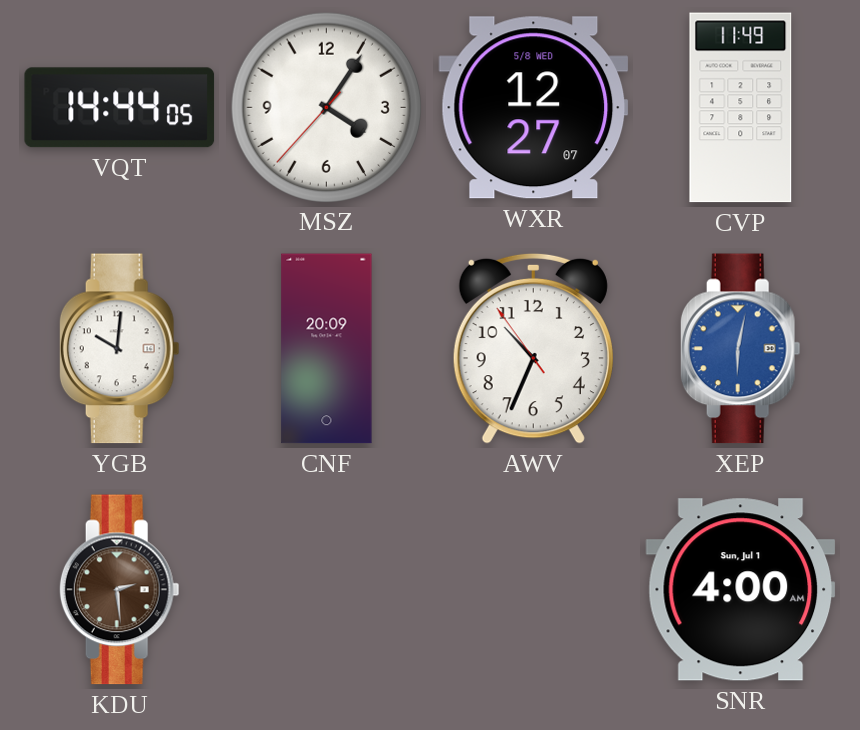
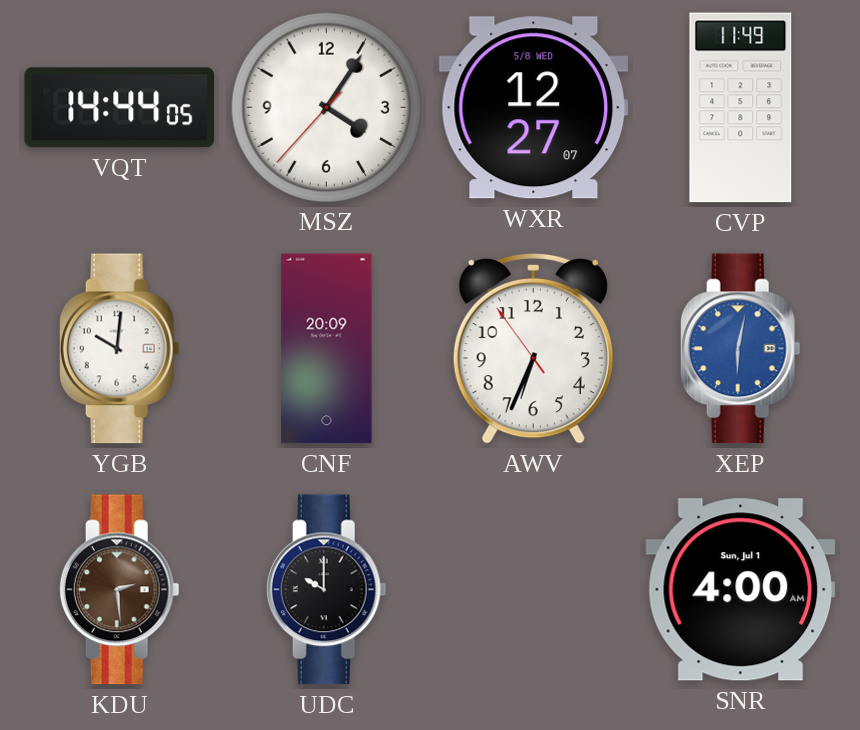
AWV: 10:33 -> 6:33
UDC: none -> 10:00
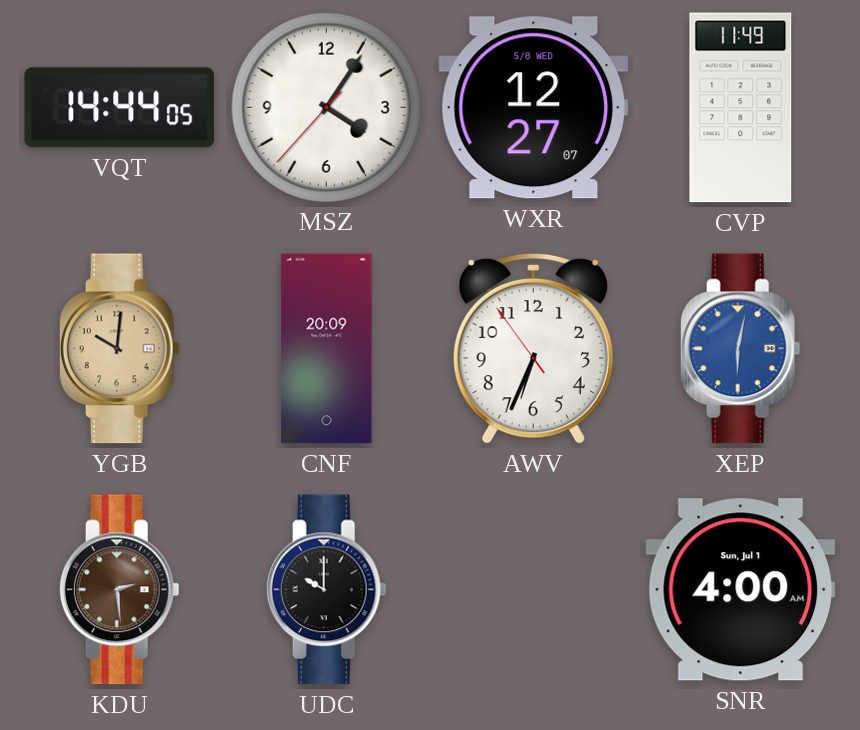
YGB dial: white -> champagne
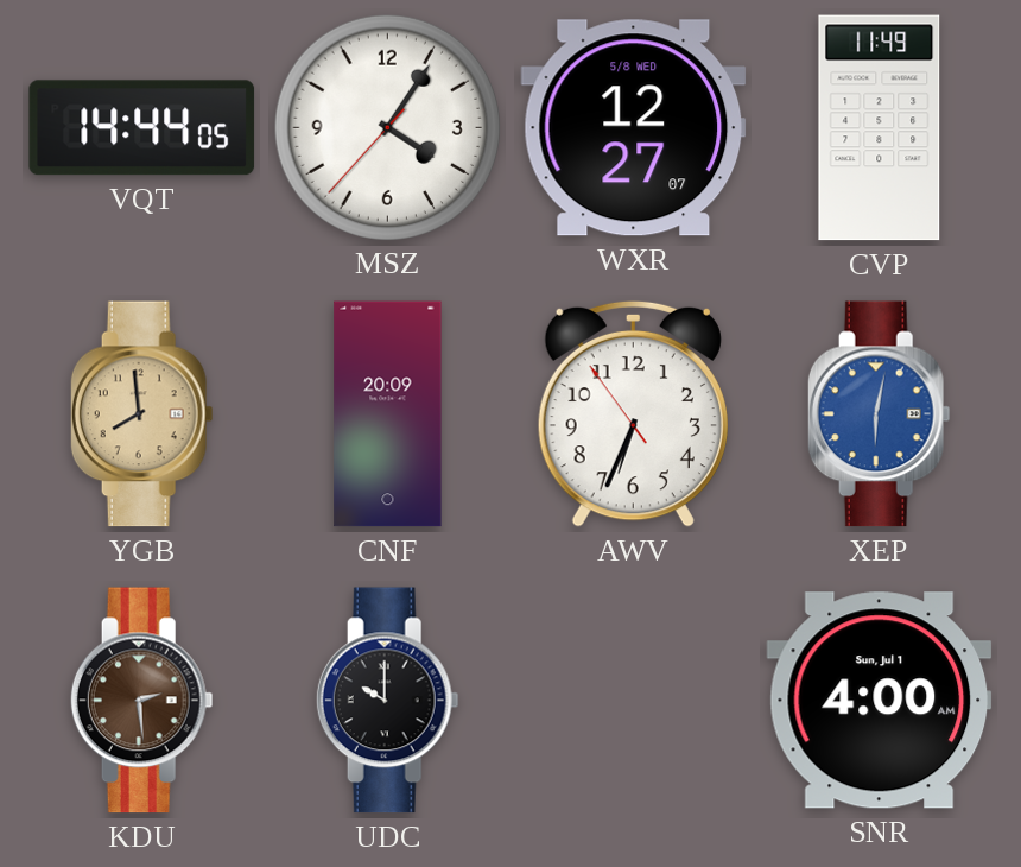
YGB: 10:01 -> 7:59
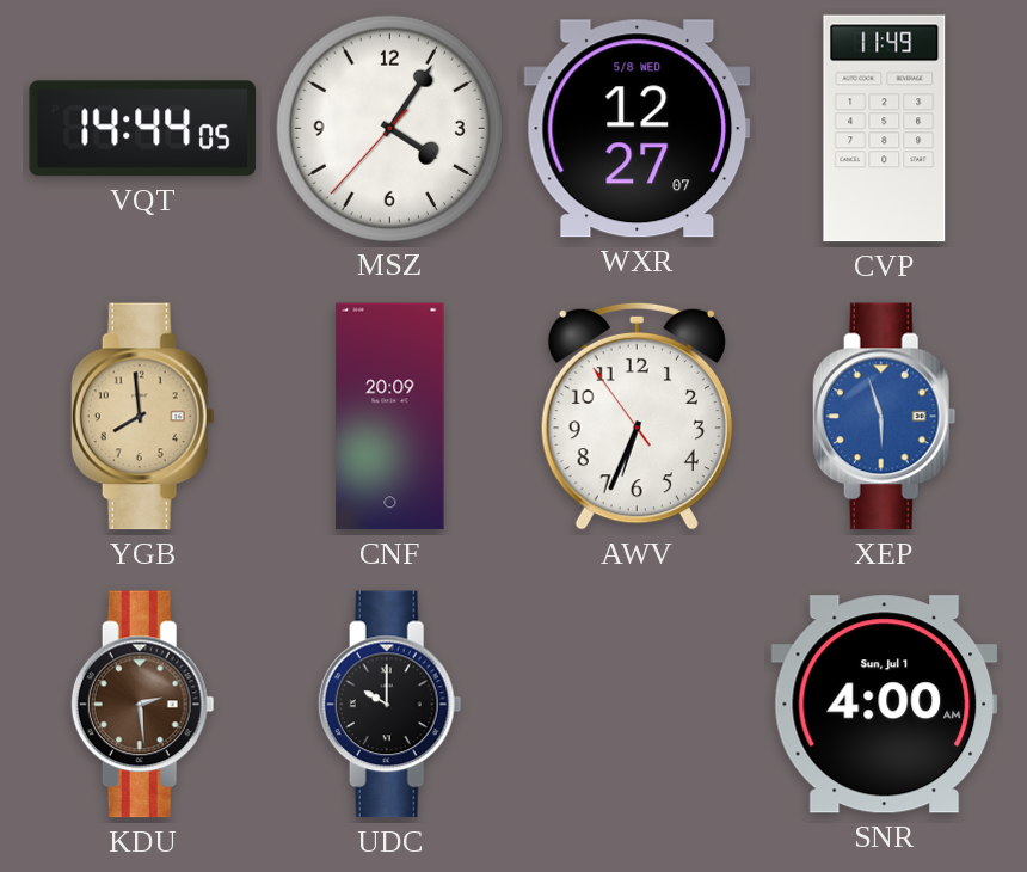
XEP: 6:02 -> 5:57
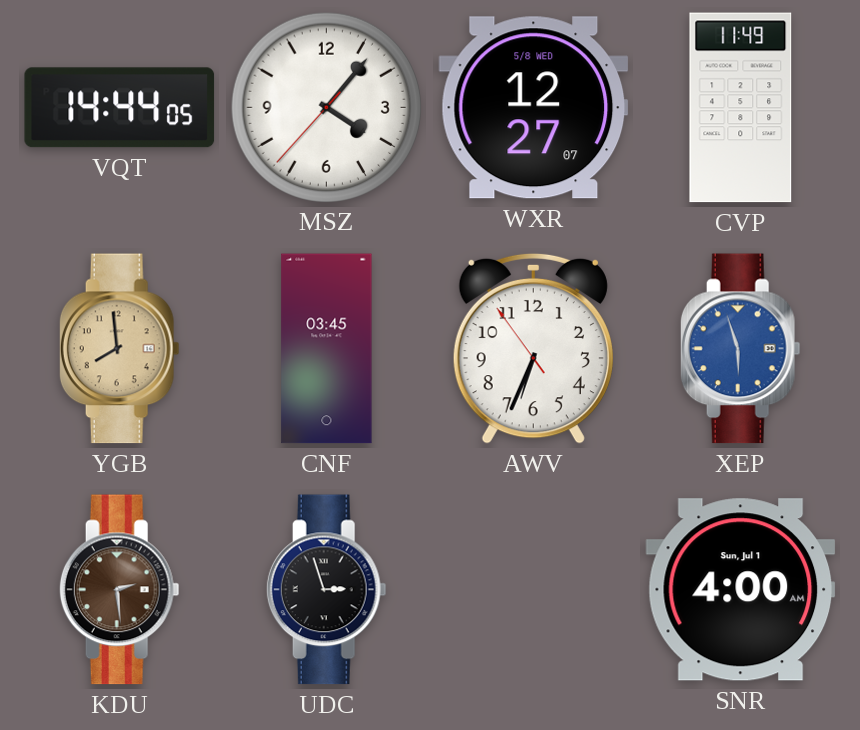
MSZ: 4:05 -> 4:06
CNF: 20:09 -> 03:45
UDC: 10:00 -> 2:57
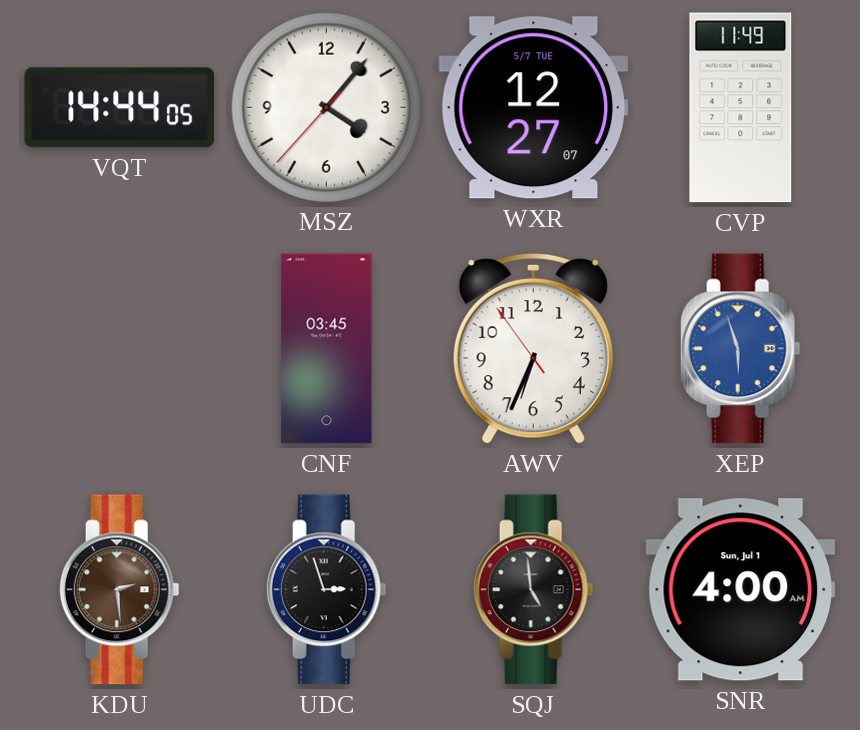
WXR date: 5/8 WED -> 5/7 TUE
YGB: 7:59 -> none
SQJ: none -> 4:59
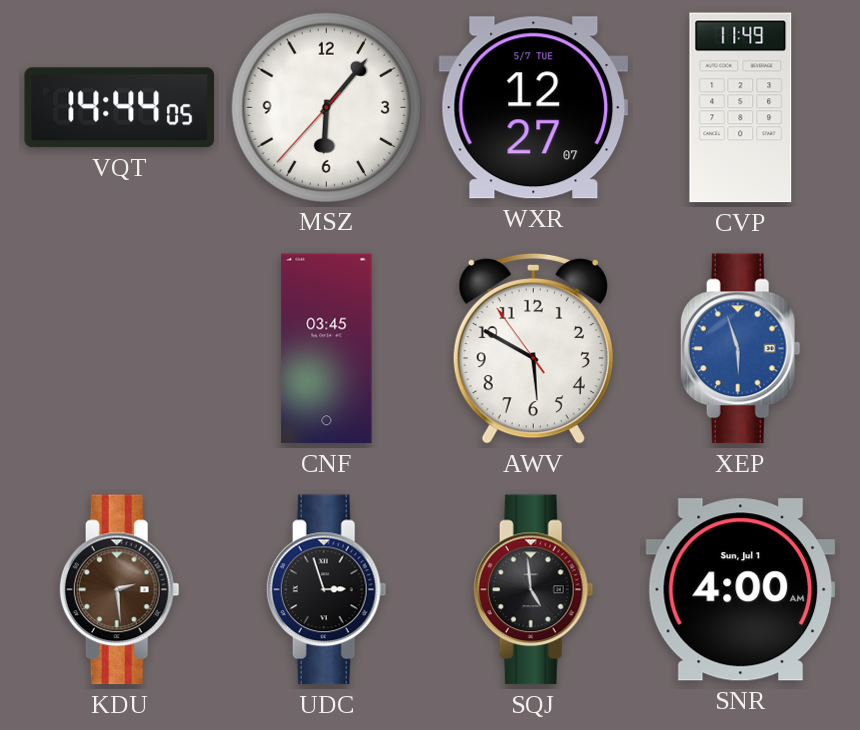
MSZ: 4:06 -> 6:06
AWV: 6:33 -> 5:49
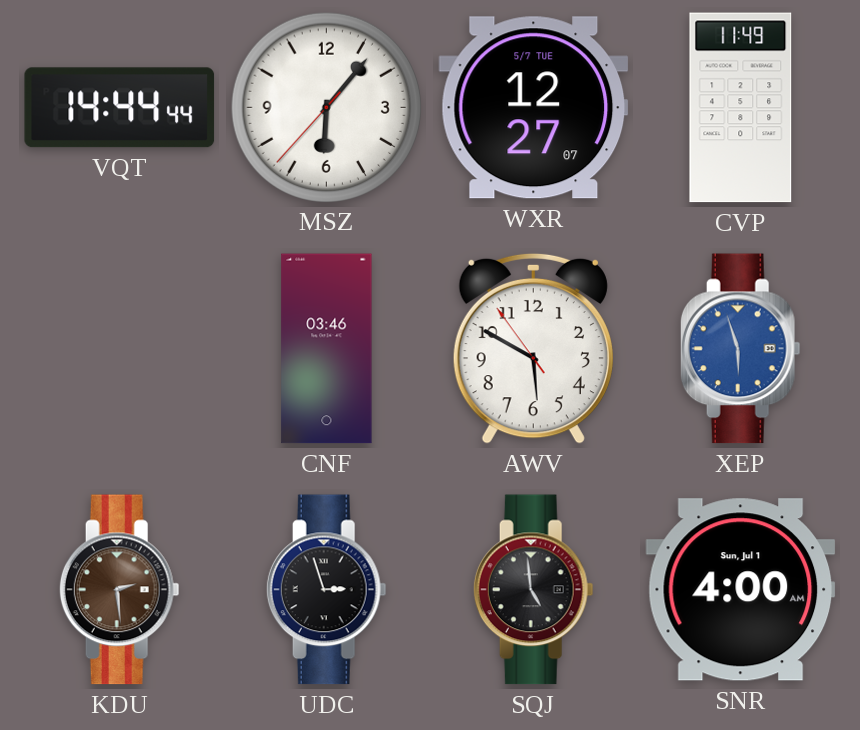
VQT: 14:44:05 -> 14:44:44
CNF: 03:45 -> 03:46
